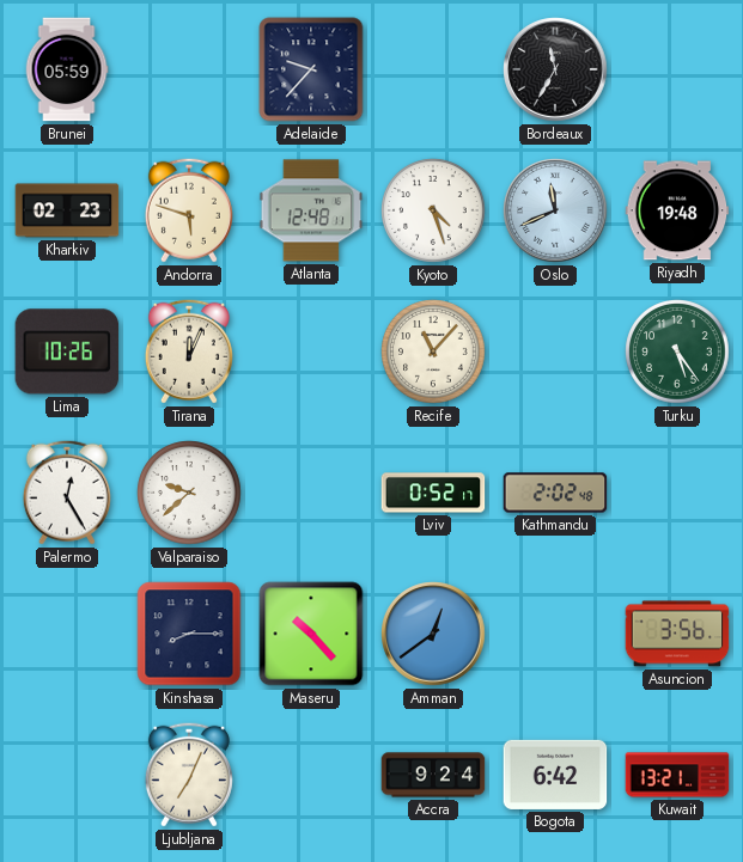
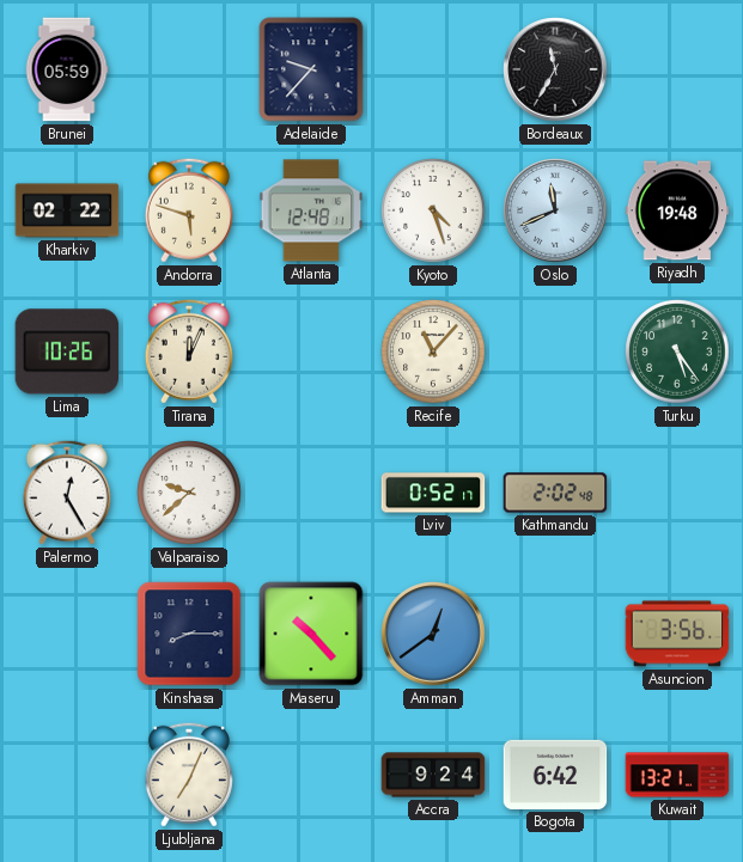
Kharkiv: 02:23 -> 02:22
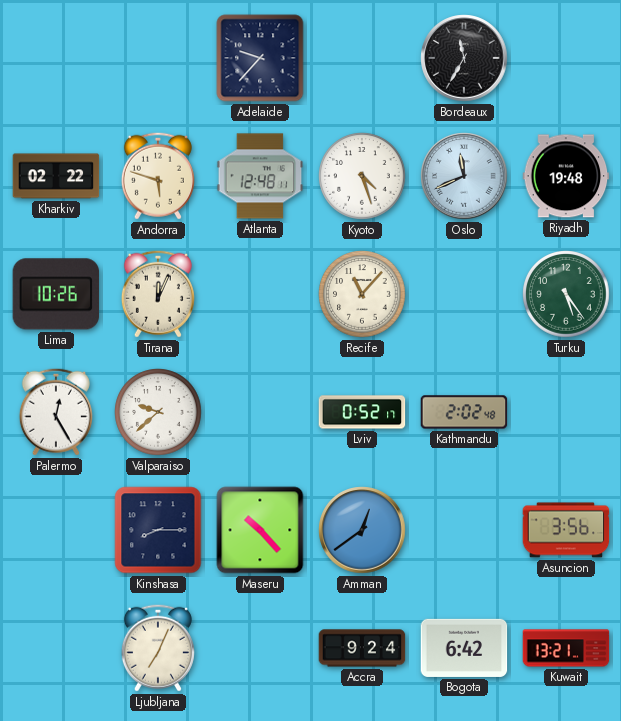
Brunei: 05:59 -> none
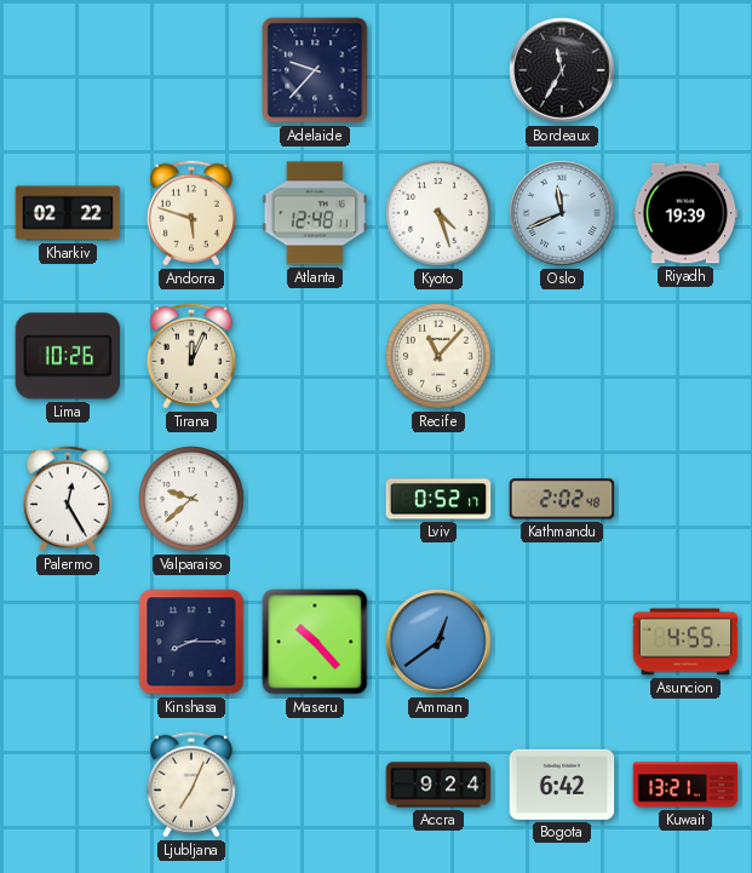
Riyadh: 19:48 -> 19:39
Turku: 5:24 -> none
Asuncion: 3:56 -> 4:55
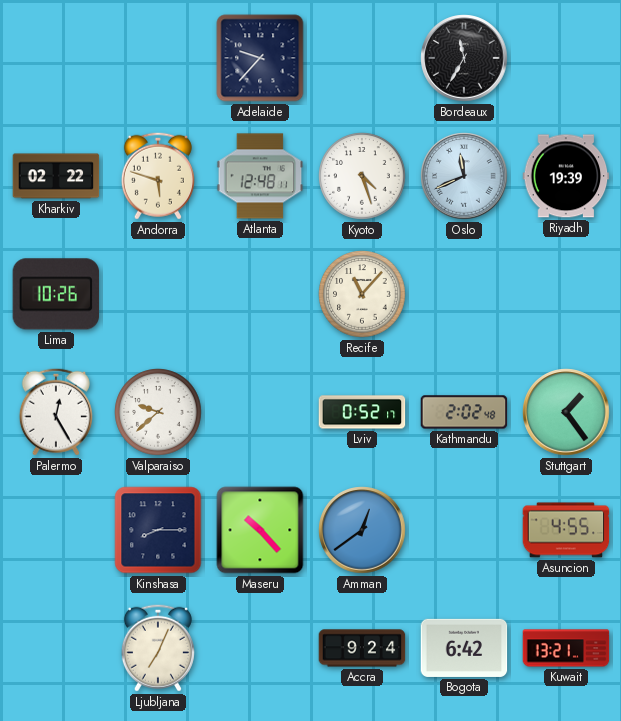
Tirana: 12:04 -> none
Stuttgart: none -> 1:24
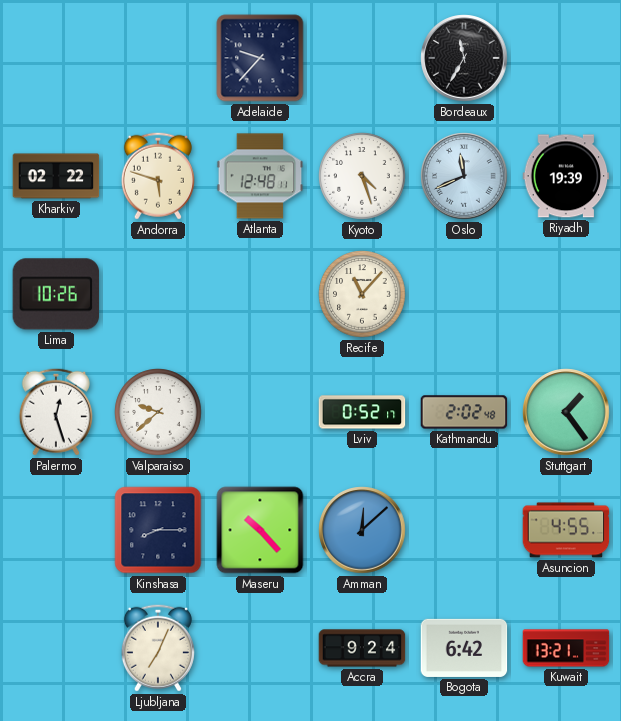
Palermo: 12:25 -> 12:27
Amman: 12:39 -> 12:08
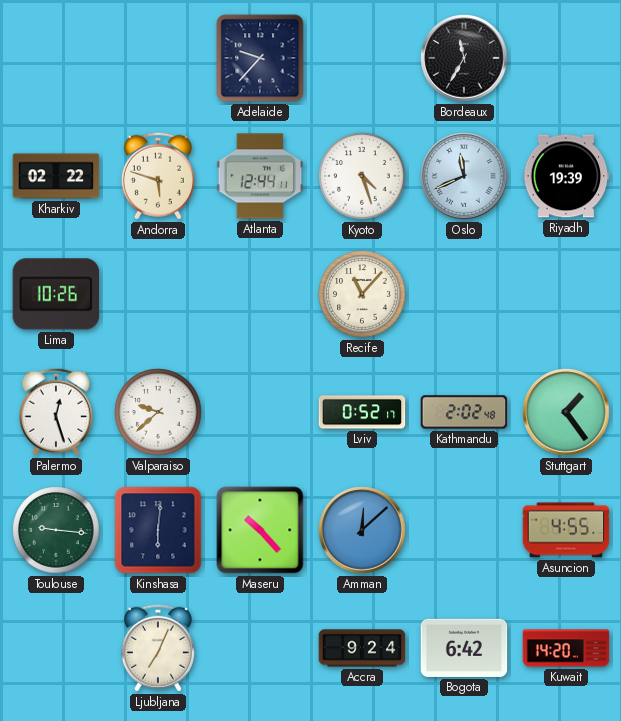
Atlanta: 12:48 -> 12:44
Toulouse: none -> 9:16
Kinshasa: 8:15 -> 6:01
Kuwait: 13:21 -> 14:20
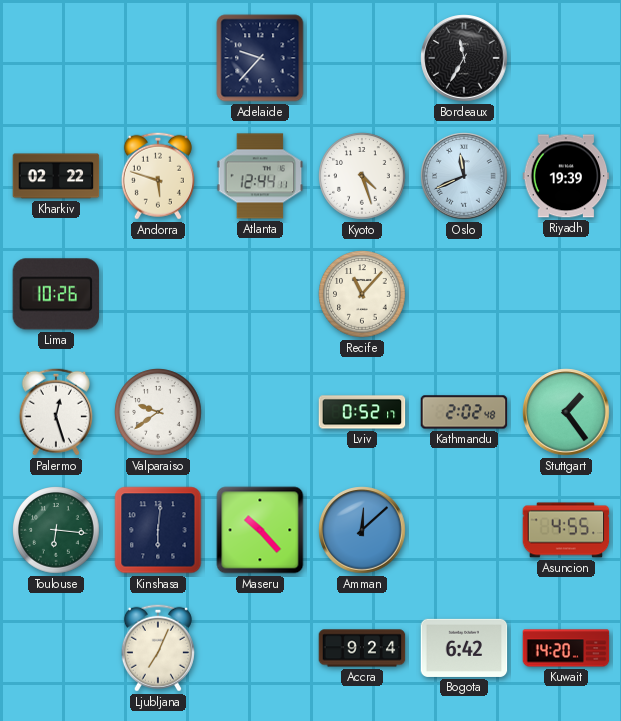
Valparaiso: 9:38 -> 9:39
Toulouse: 9:16 -> 6:16
